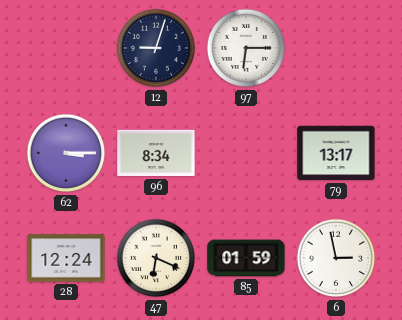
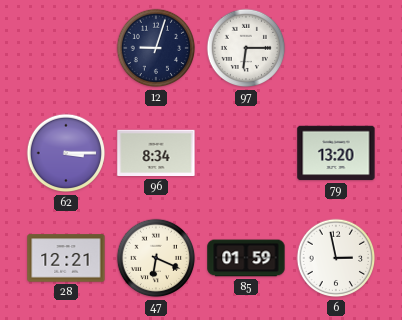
79: 13:17 -> 13:20
28: 12:24 -> 12:21
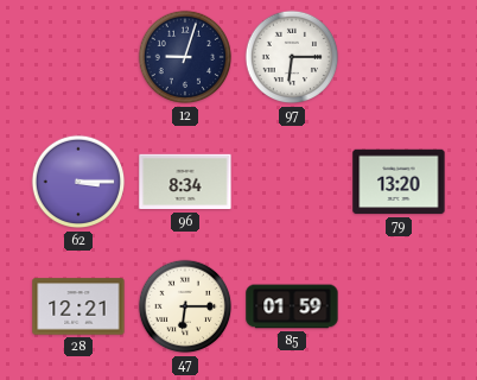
47: 6:19 -> 6:15
6: 2:58 -> none
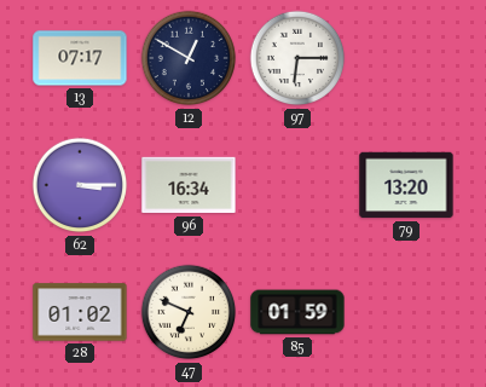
13: none -> 07:17
12: 9:03 -> 12:50
96: 8:34 -> 16:34
28: 12:21 -> 01:02
47: 6:15 -> 6:49
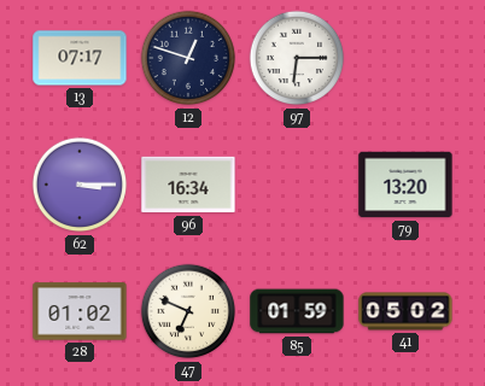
12: 12:50 -> 12:48
41: none -> 05:02
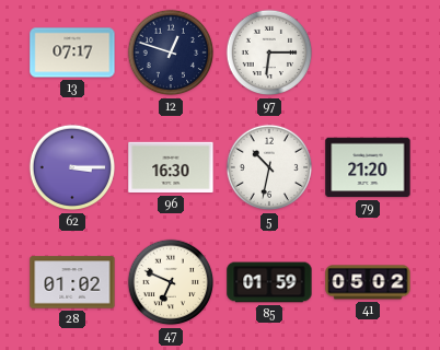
96: 16:34 -> 16:30
5: none -> 10:32
79: 13:20 -> 21:20
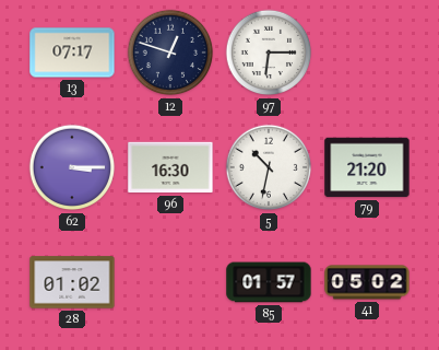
47: 6:49 -> none
85: 01:59 -> 01:57
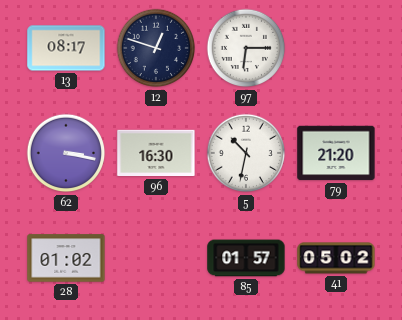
13: 07:17 -> 08:17
62: 3:15 -> 3:17
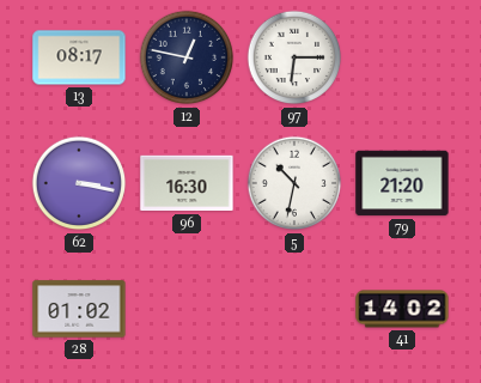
12: 12:48 -> 12:47
85: 01:57 -> none
41: 05:02 -> 14:02
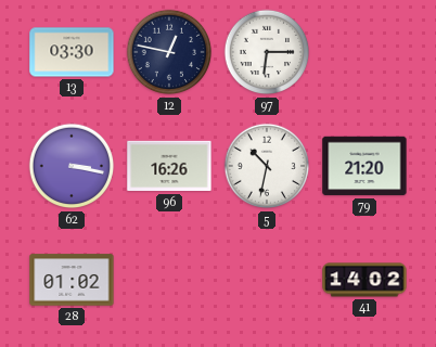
13: 08:17 -> 03:30
96: 16:30 -> 16:26
